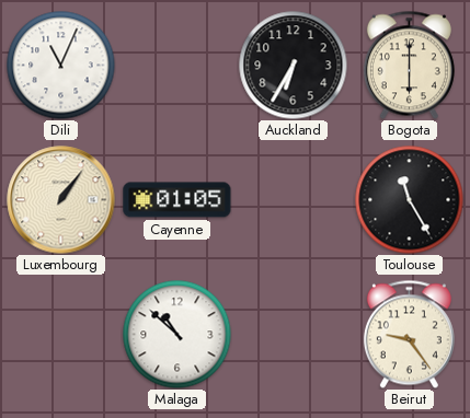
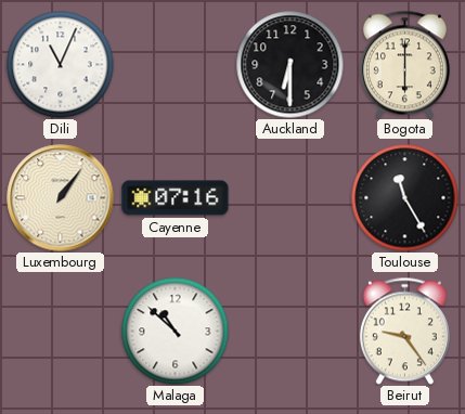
Auckland: 6:35 -> 6:30
Cayenne: 01:05 -> 07:16
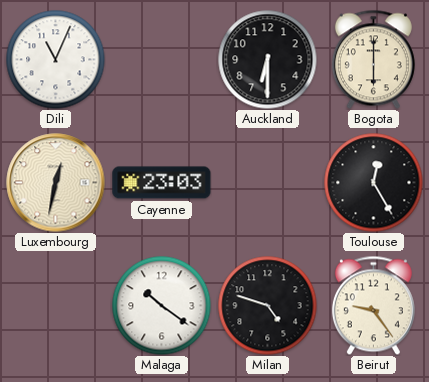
Luxembourg: 1:06 -> 12:32
Cayenne: 07:16 -> 23:03
Toulouse: 11:25 -> 12:25
Malaga: 10:52 -> 10:21
Milan: none -> 4:48
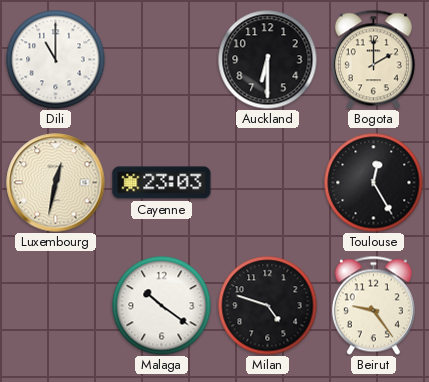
Dili: 11:04 -> 11:00
Bogota: 6:00 -> 2:00
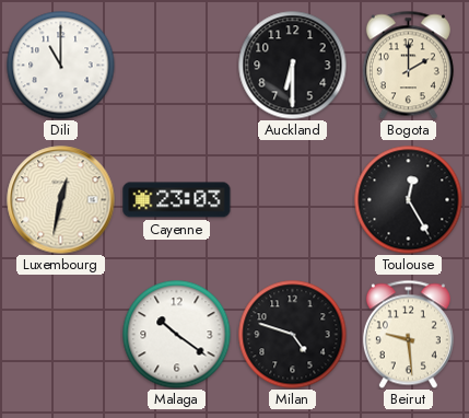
Beirut: 9:24 -> 9:29
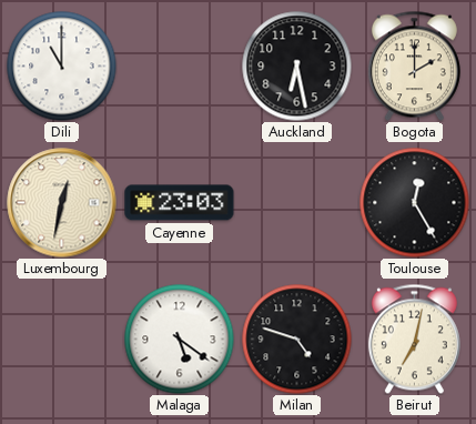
Auckland: 6:30 -> 6:28
Malaga: 10:21 -> 5:21
Beirut: 9:29 -> 7:02
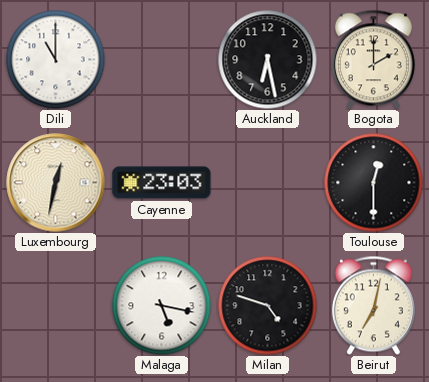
Toulouse: 12:25 -> 12:30
Malaga: 5:21 -> 5:17
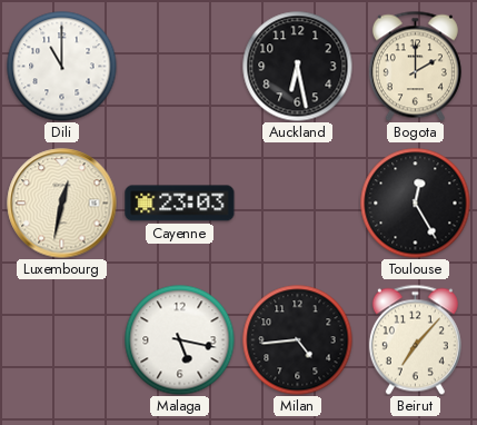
Toulouse: 12:30 -> 12:25
Milan: 4:48 -> 4:44
Beirut: 7:02 -> 7:07
